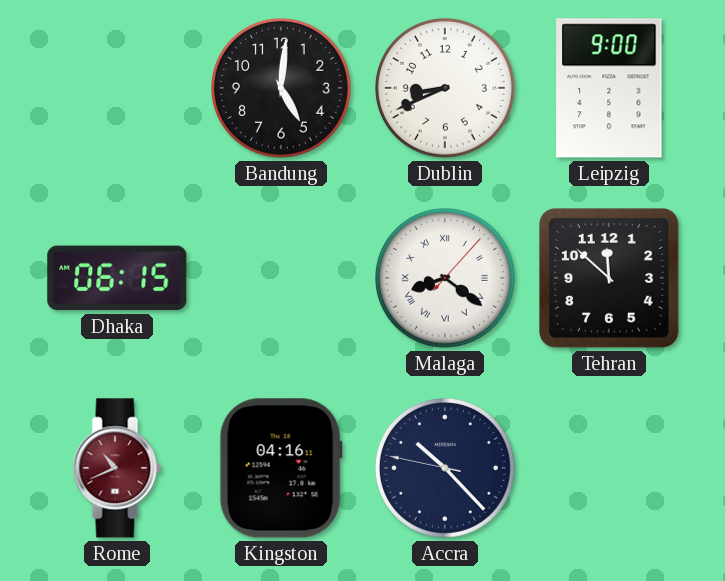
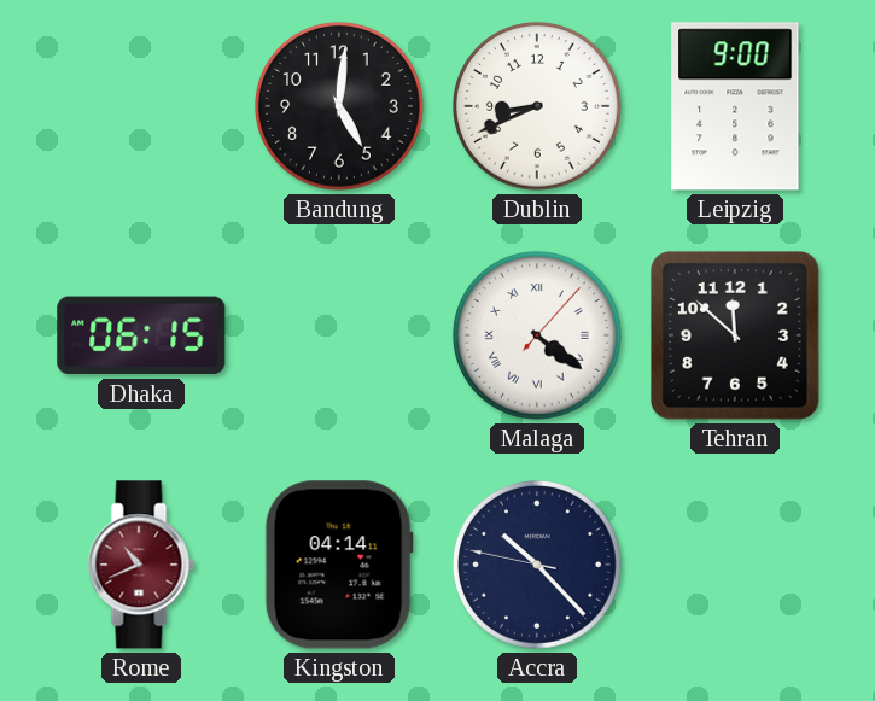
Malaga: 8:21 -> 4:21
Kingston: 04:16 -> 04:14
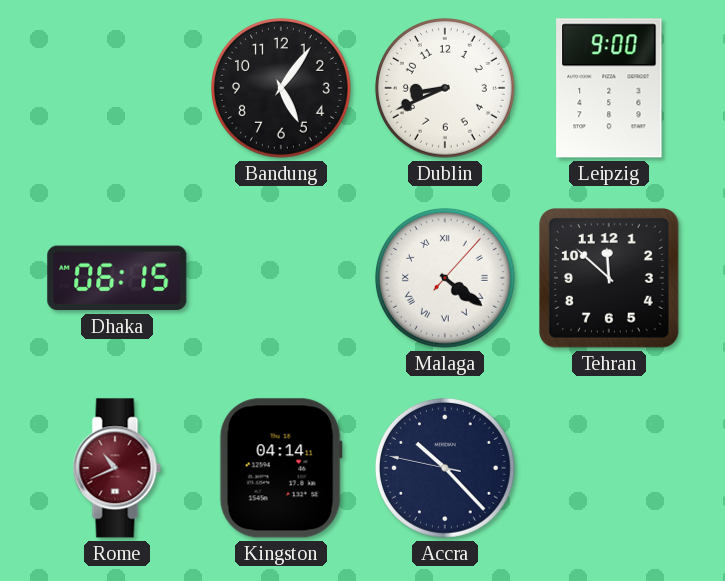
Bandung: 5:01 -> 5:06
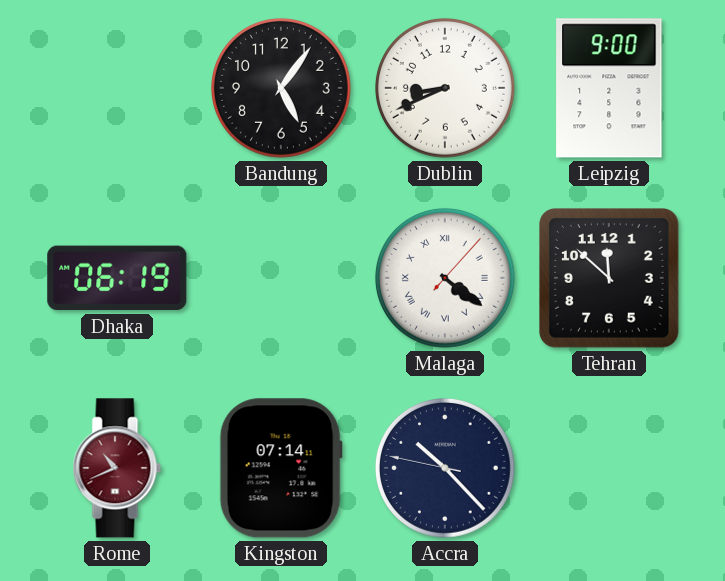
Dhaka: 06:15 -> 06:19
Kingston: 04:14 -> 07:14
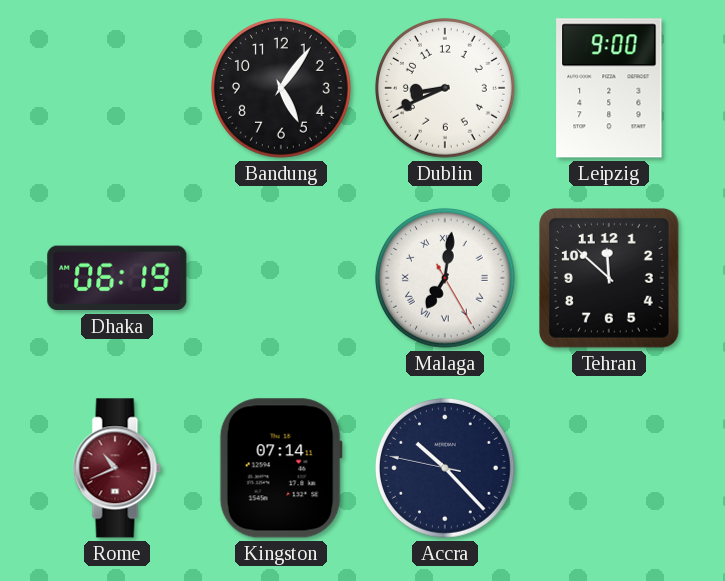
Malaga: 4:21 -> 7:01
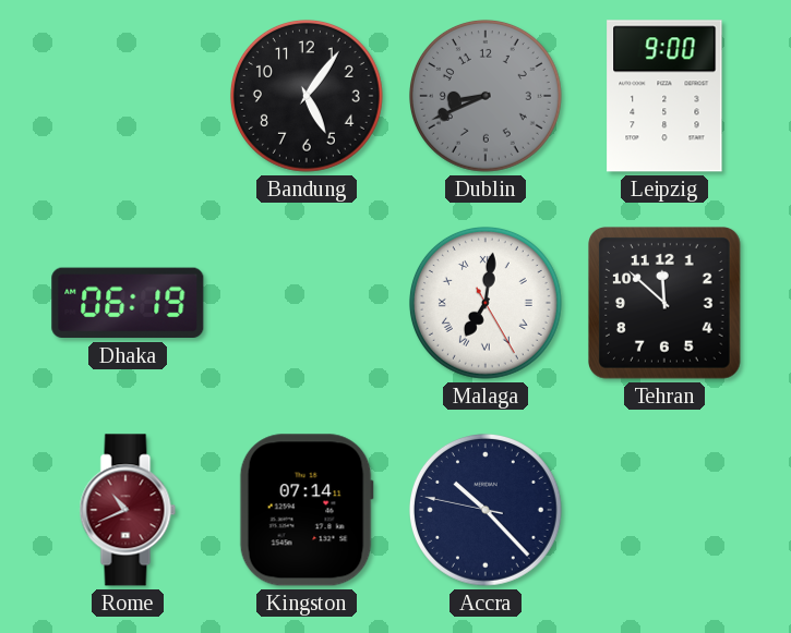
Dublin dial: white -> grey
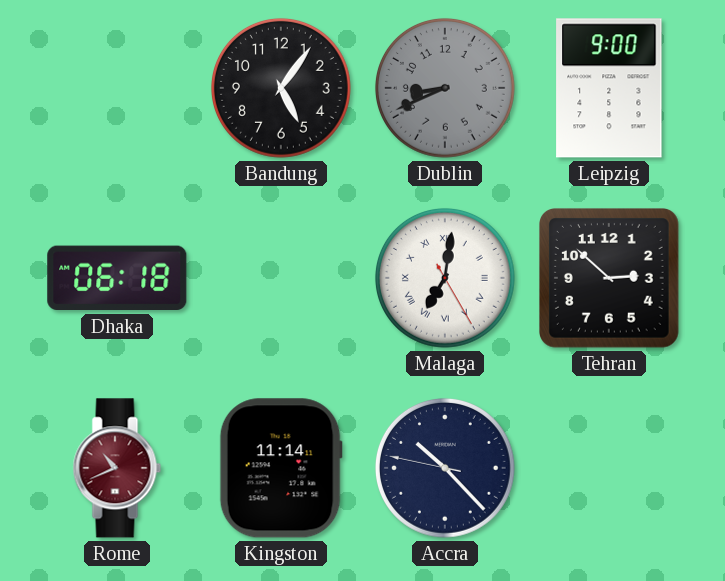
Dhaka: 06:19 -> 06:18
Tehran: 11:52 -> 2:52
Kingston: 07:14 -> 11:14
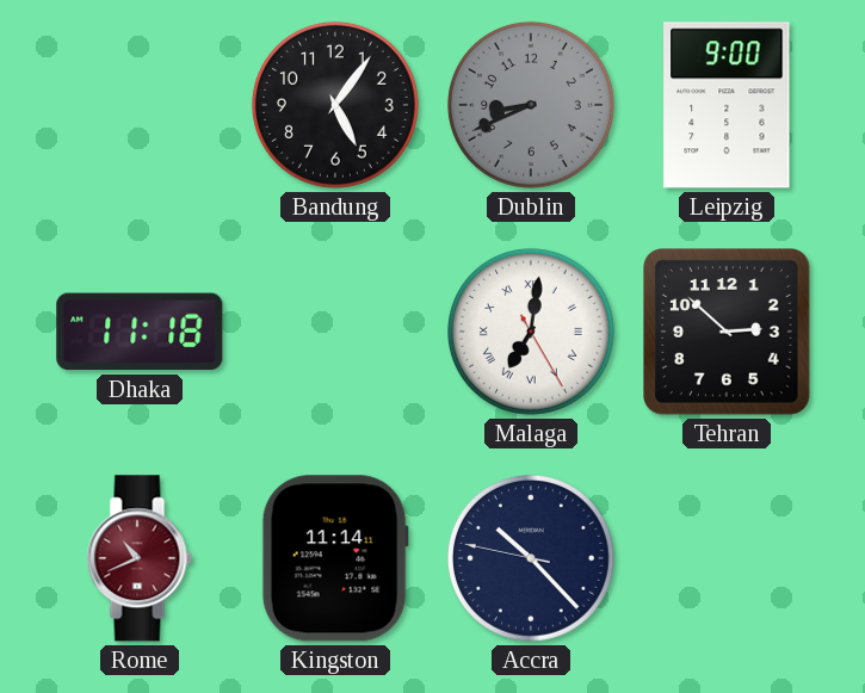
Dhaka: 06:18 -> 11:18
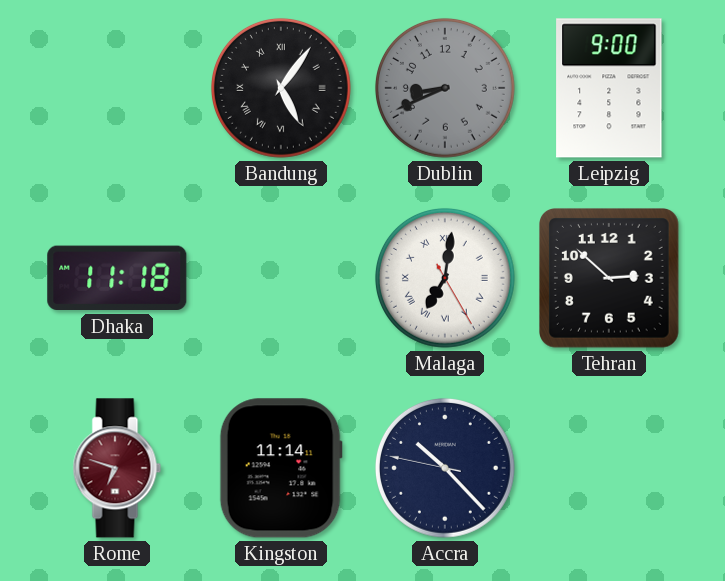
Bandung numerals: Arabic -> Roman
Rome: 10:41 -> 6:48
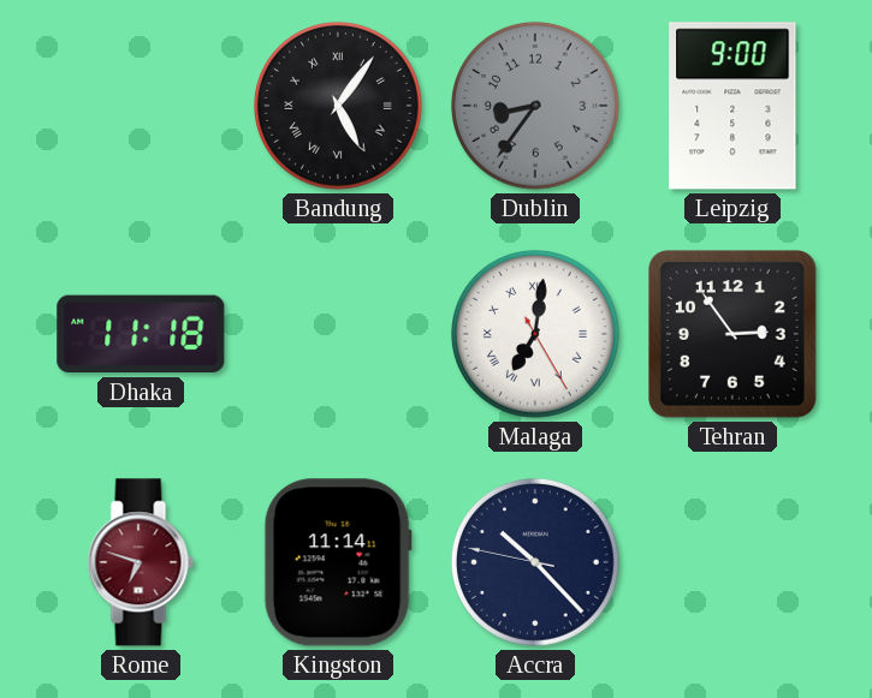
Dublin: 8:41 -> 8:36
Tehran: 2:52 -> 2:54
